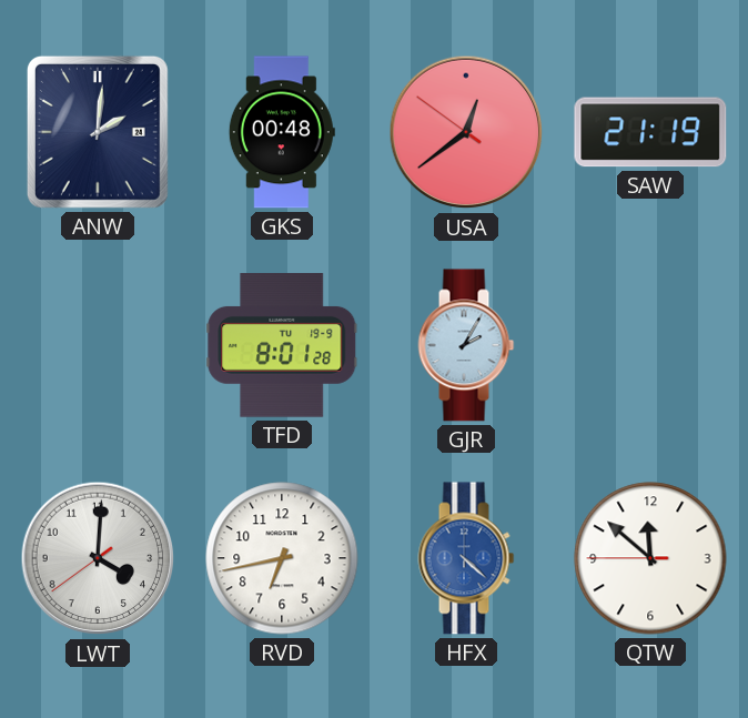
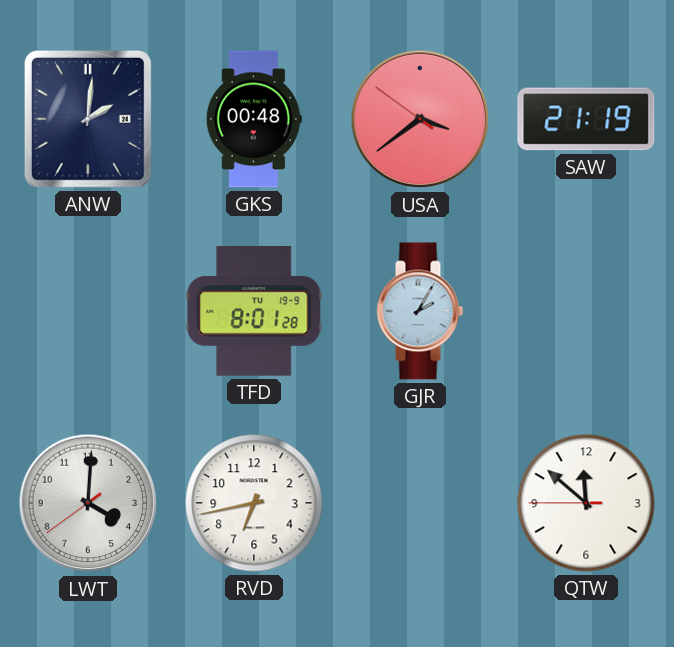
USA: 12:38 -> 3:38
HFX: 4:22 -> none
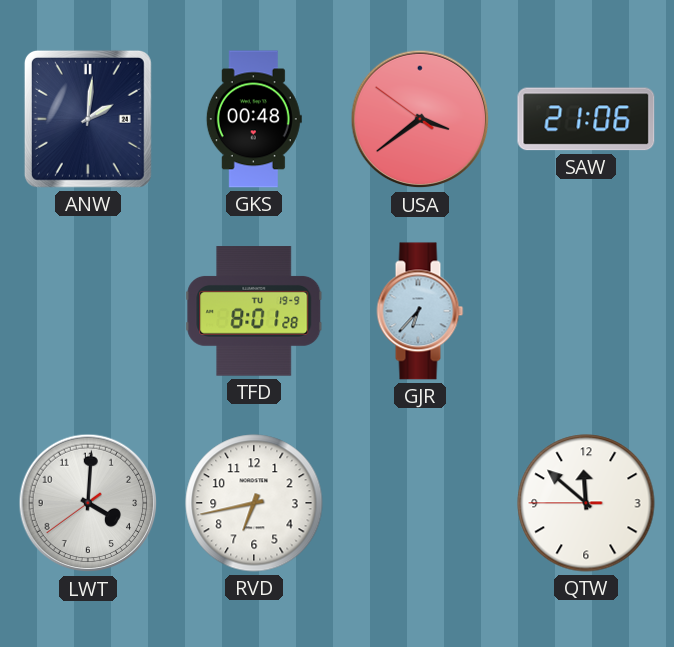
SAW: 21:19 -> 21:06
GJR: 2:05 -> 6:37
